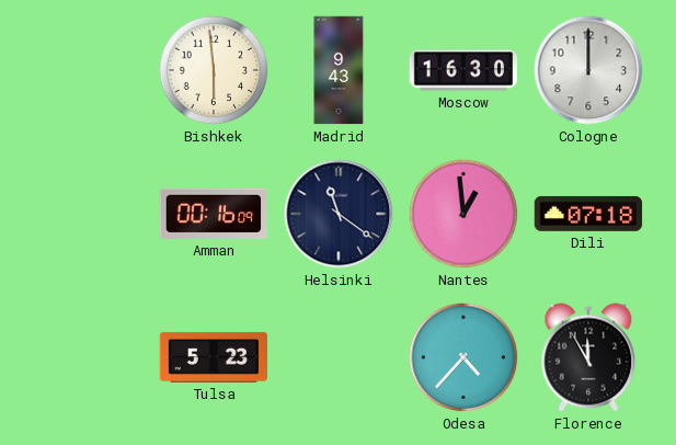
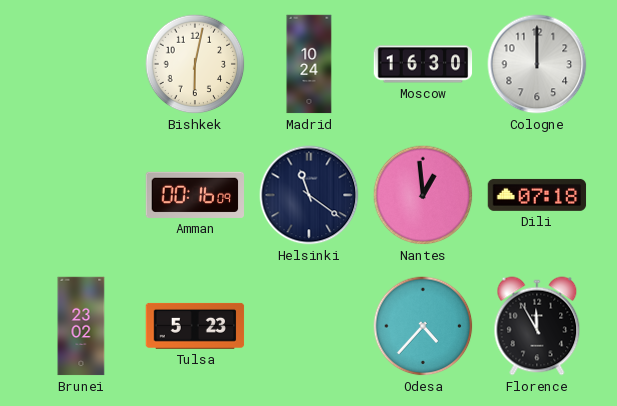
Bishkek: 5:59 -> 6:02
Madrid: 9:43 -> 10:24
Brunei: none -> 23:02
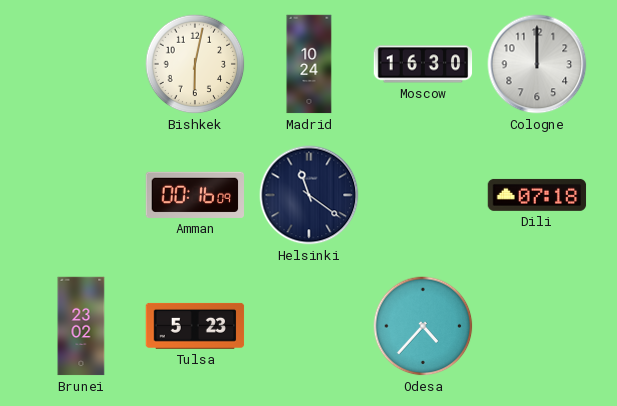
Nantes: 12:59 -> none
Florence: 11:55 -> none
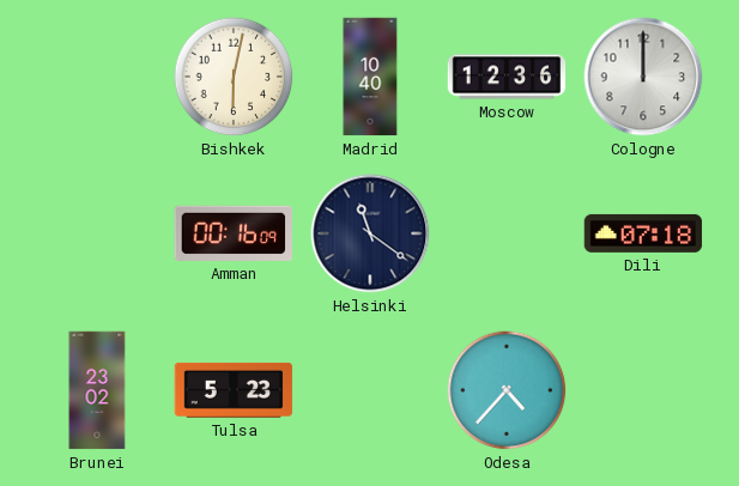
Madrid: 10:24 -> 10:40
Moscow: 16:30 -> 12:36
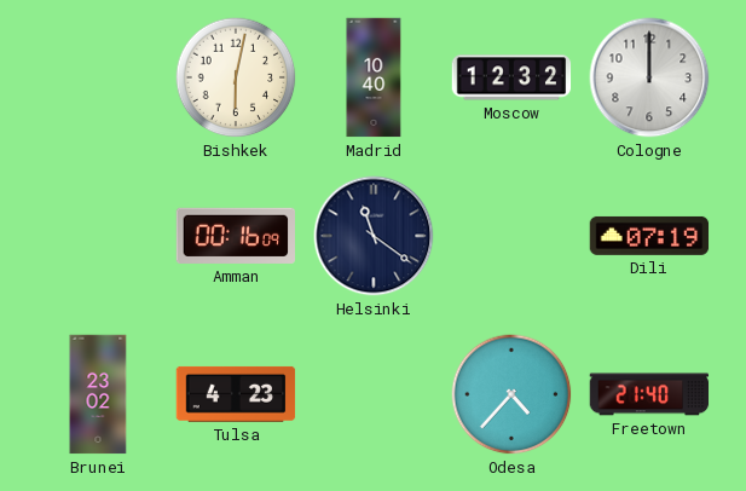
Moscow: 12:36 -> 12:32
Dili: 07:18 -> 07:19
Tulsa: 5:23 -> 4:23
Freetown: none -> 21:40
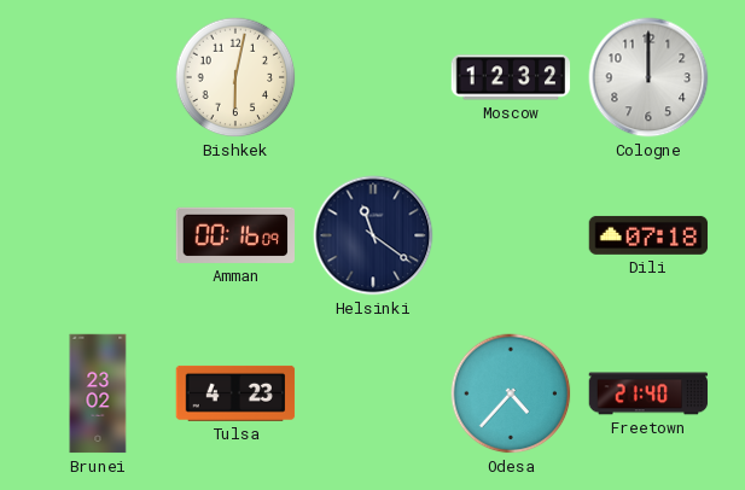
Madrid: 10:40 -> none
Dili: 07:19 -> 07:18
